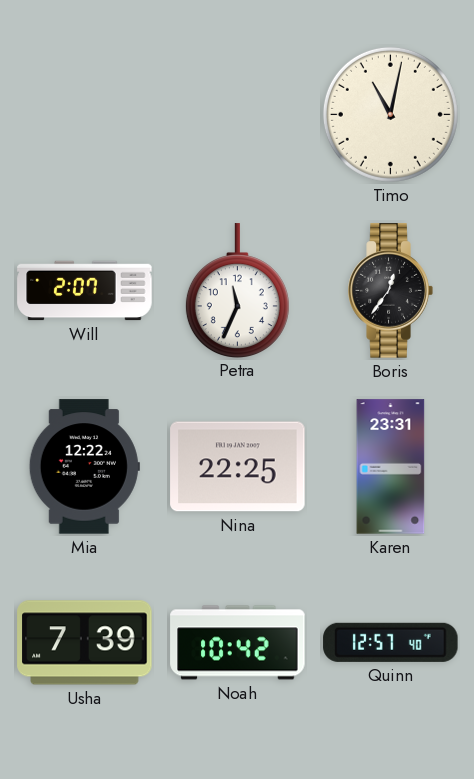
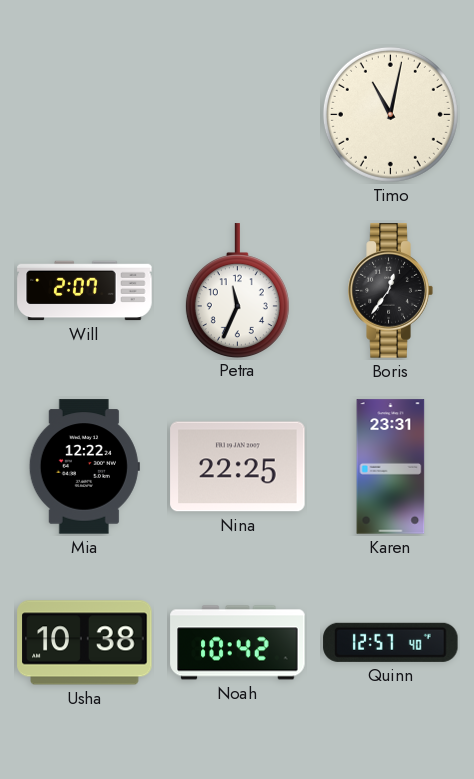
Usha: 7:39 -> 10:38
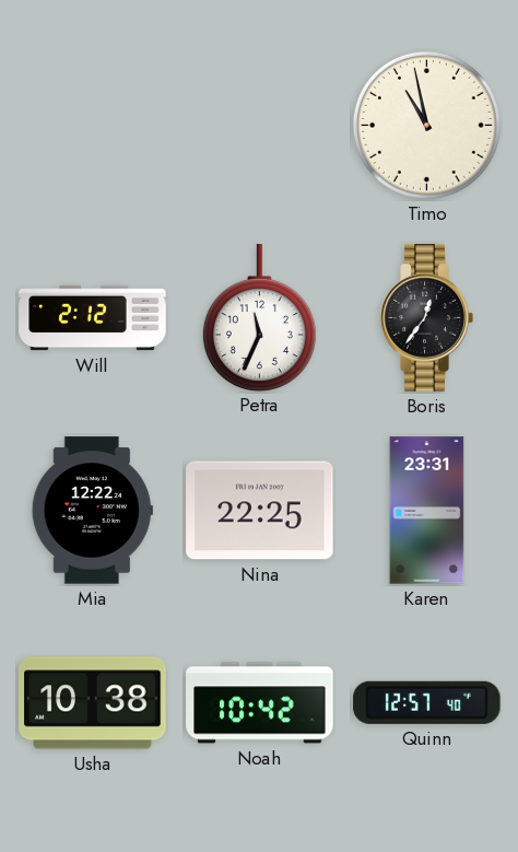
Timo: 11:02 -> 10:58
Will: 2:07 -> 2:12
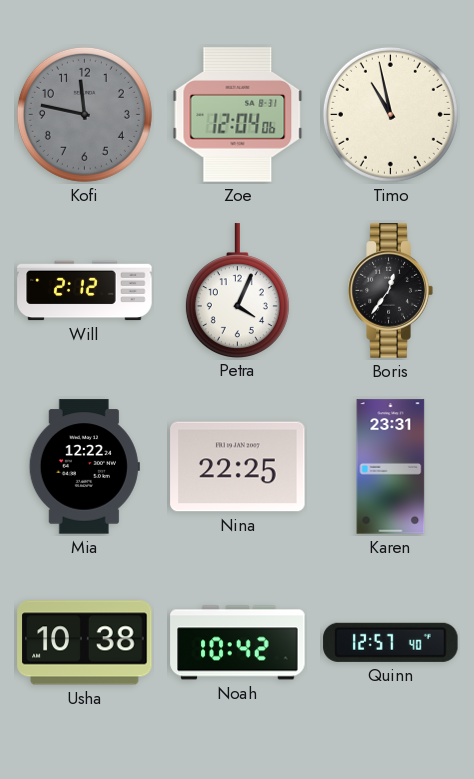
Kofi: none -> 11:47
Zoe: none -> 12:04
Petra: 11:34 -> 4:04
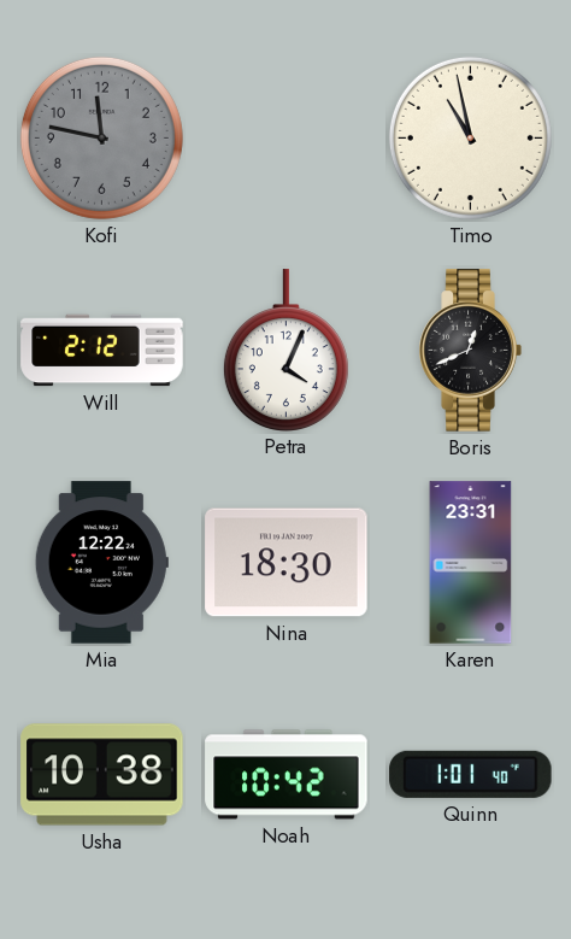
Zoe: 12:04 -> none
Boris: 12:36 -> 12:41
Nina: 22:25 -> 18:30
Quinn: 12:57 -> 1:01
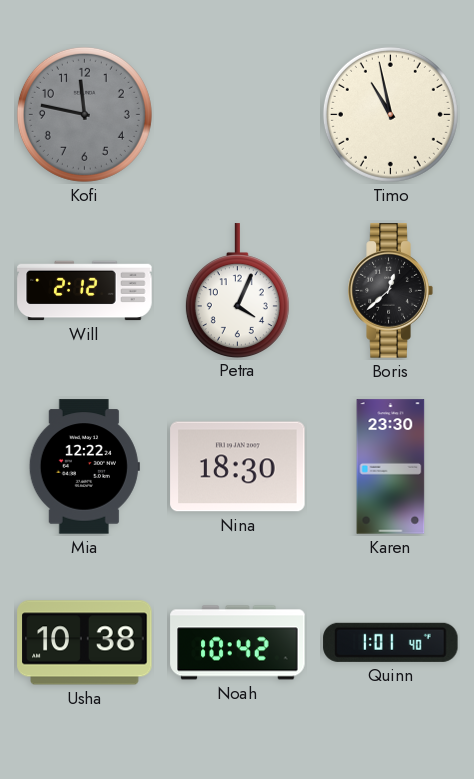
Boris: 12:41 -> 12:38
Karen: 23:31 -> 23:30
